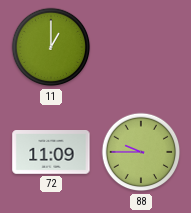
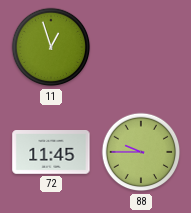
11: 1:00 -> 12:57
72: 11:09 -> 11:45
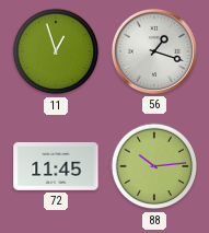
56: none -> 1:18
88: 9:45 -> 10:14
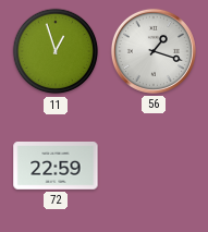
72: 11:45 -> 22:59
88: 10:14 -> none
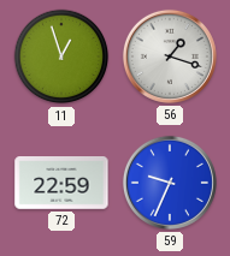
59: none -> 9:34
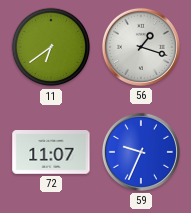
11: 12:57 -> 6:39
72: 22:59 -> 11:07
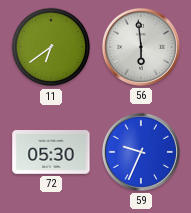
56: 1:18 -> 5:59
72: 11:07 -> 05:30
